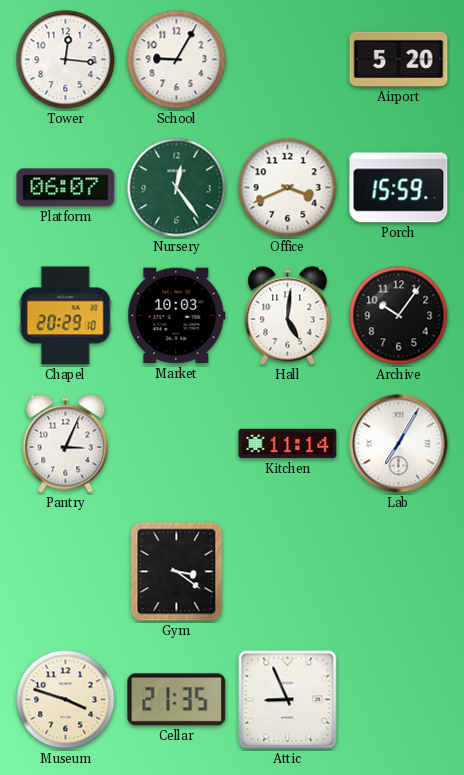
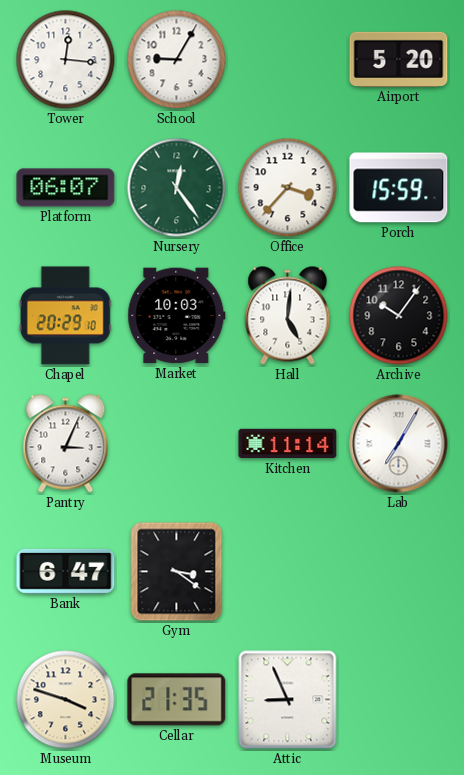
Office: 3:41 -> 3:37
Bank: none -> 6:47
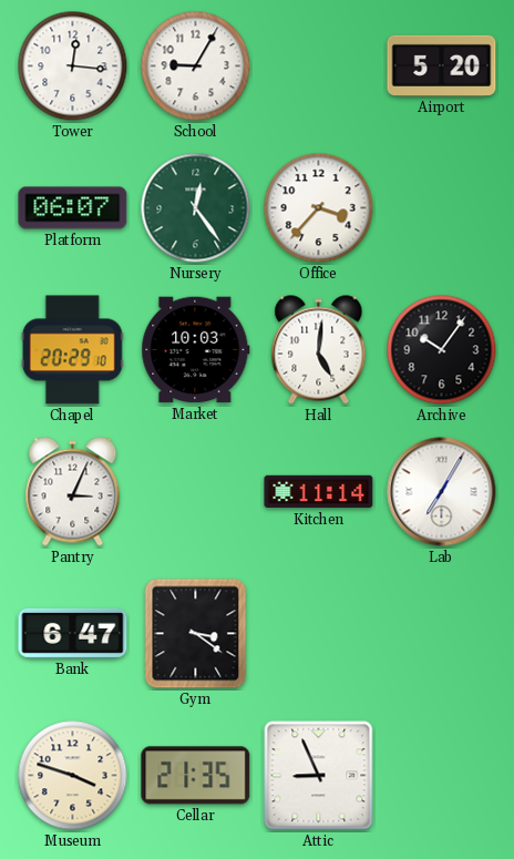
Porch: 15:59 -> none
